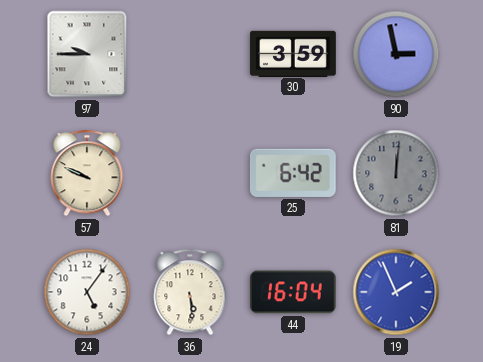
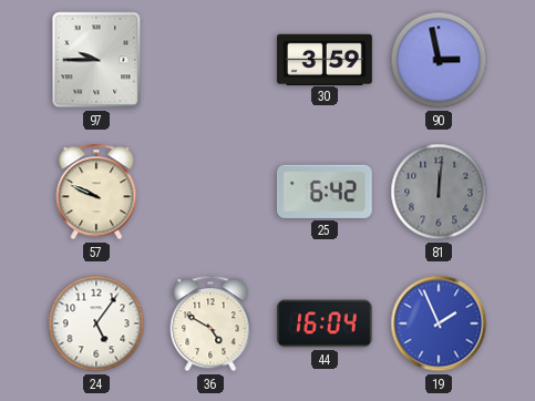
36: 5:29 -> 4:50
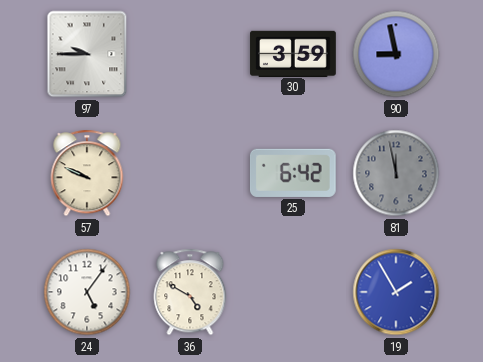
90: 2:58 -> 8:58
81: 12:01 -> 11:58
44: 16:04 -> none
19: 1:56 -> 1:55
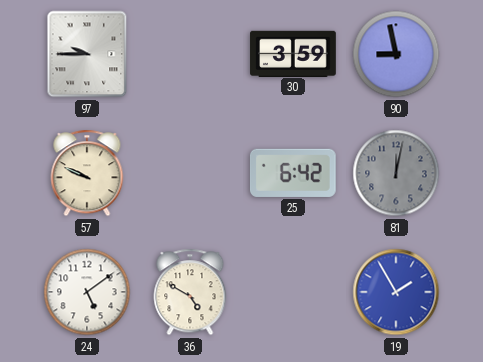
81: 11:58 -> 12:02
24: 5:06 -> 5:09
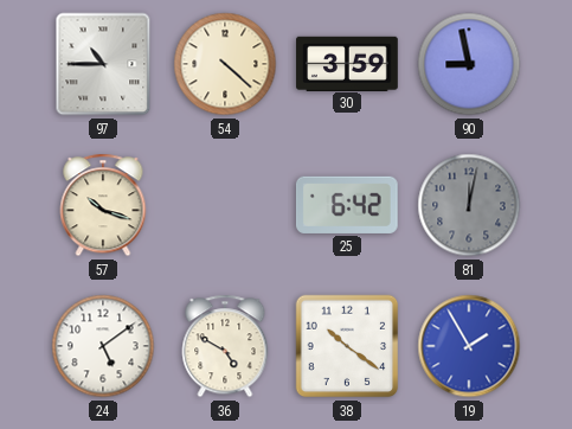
97: 9:45 -> 10:45
54: none -> 4:22
57: 9:49 -> 10:18
38: none -> 10:21
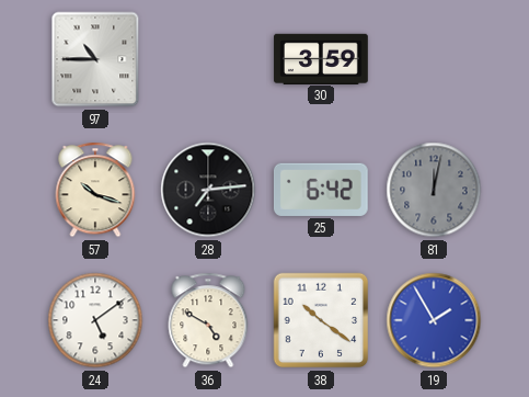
54: 4:22 -> none
90: 8:58 -> none
28: none -> 7:14
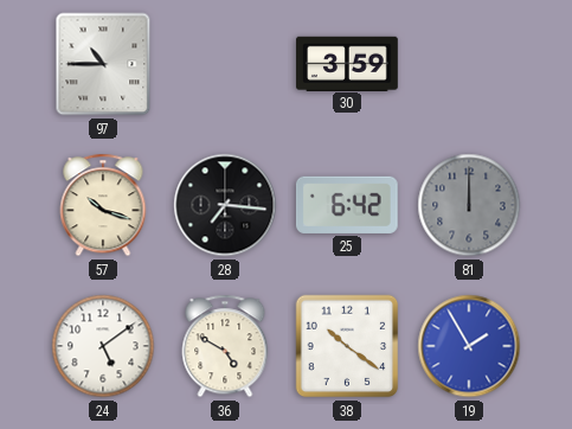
28: 7:14 -> 7:16
81: 12:02 -> 12:00
